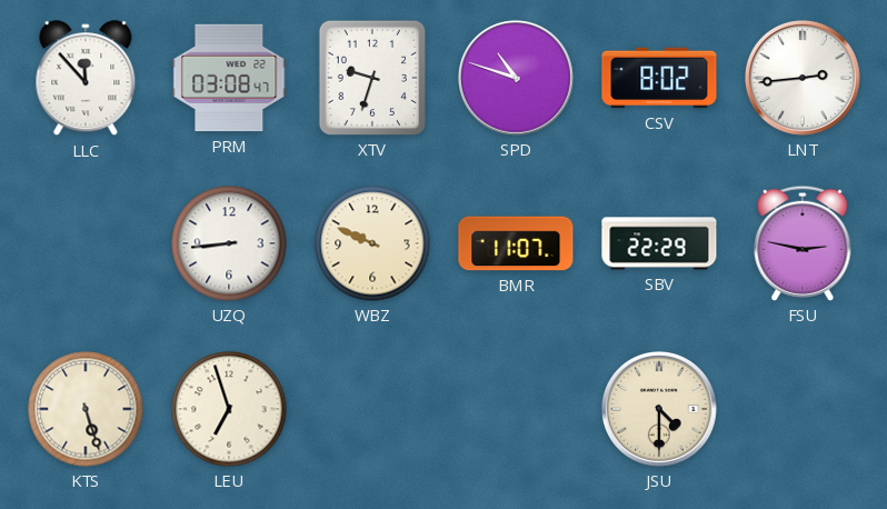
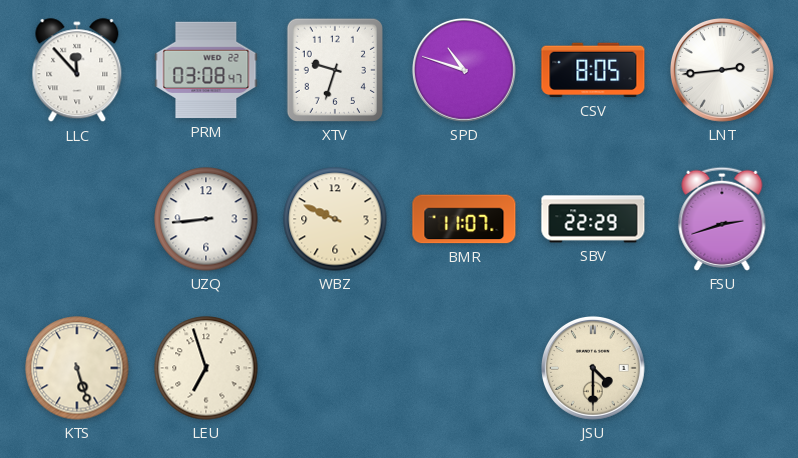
CSV: 8:02 -> 8:05
FSU: 2:47 -> 2:42
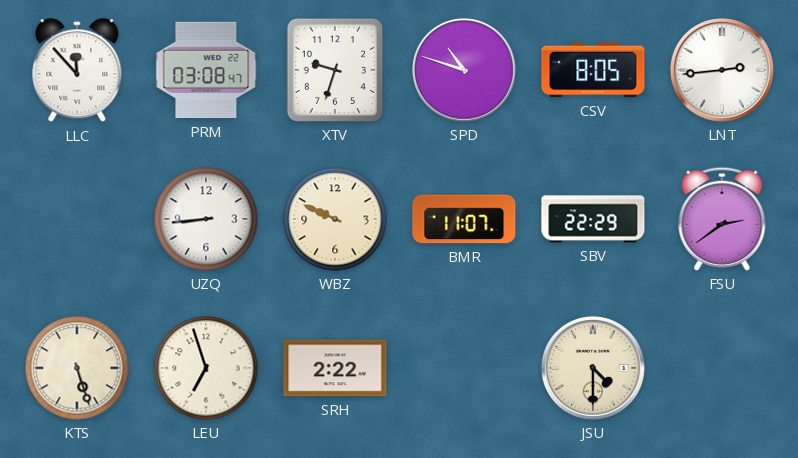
FSU: 2:42 -> 2:39
SRH: none -> 2:22
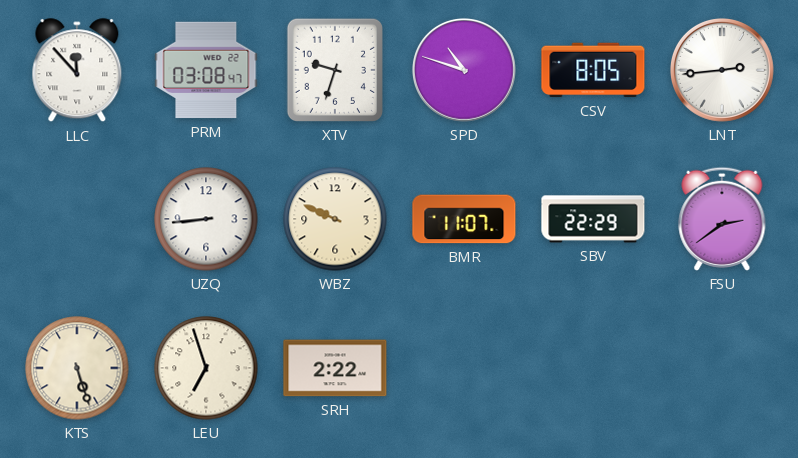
JSU: 4:30 -> none
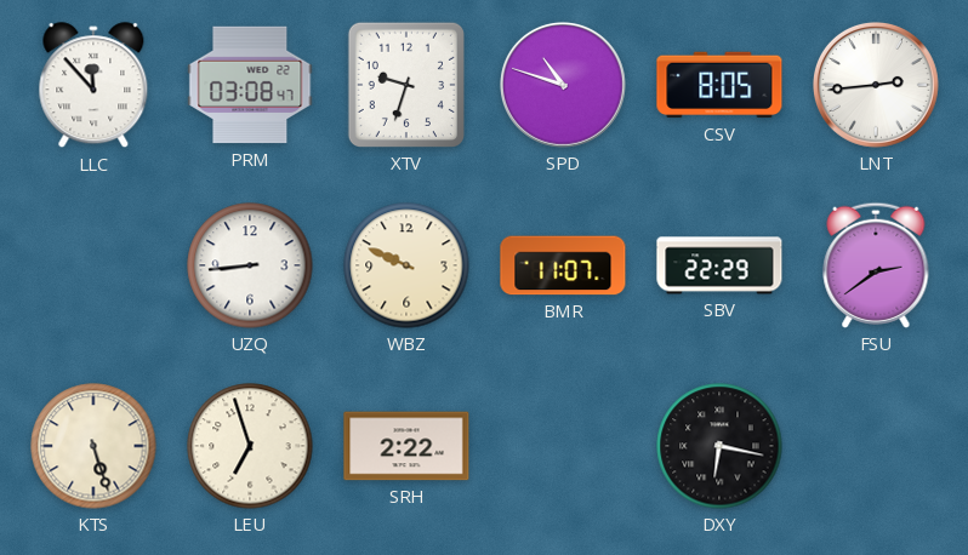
DXY: none -> 6:17
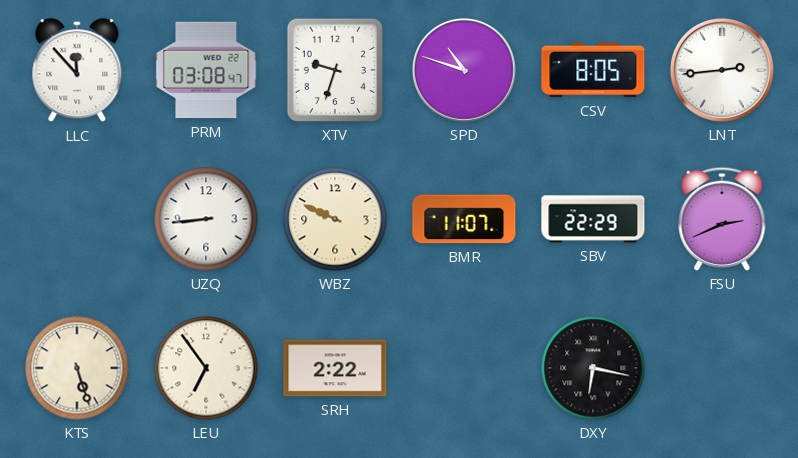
FSU: 2:39 -> 2:41
LEU: 6:57 -> 6:54
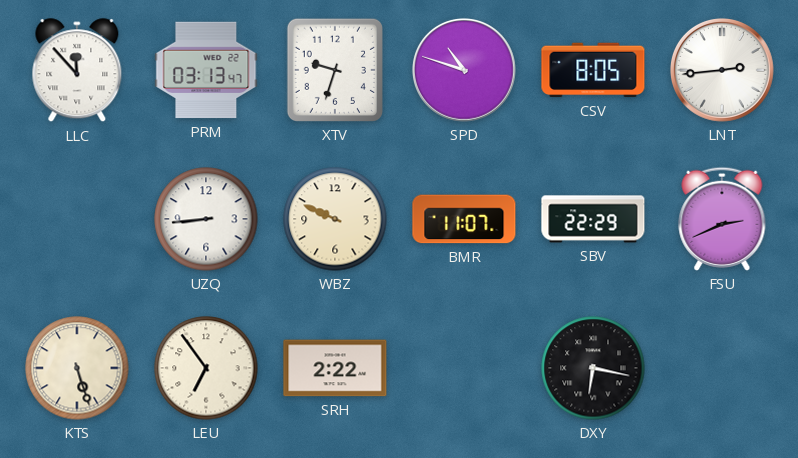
PRM: 03:08 -> 03:13
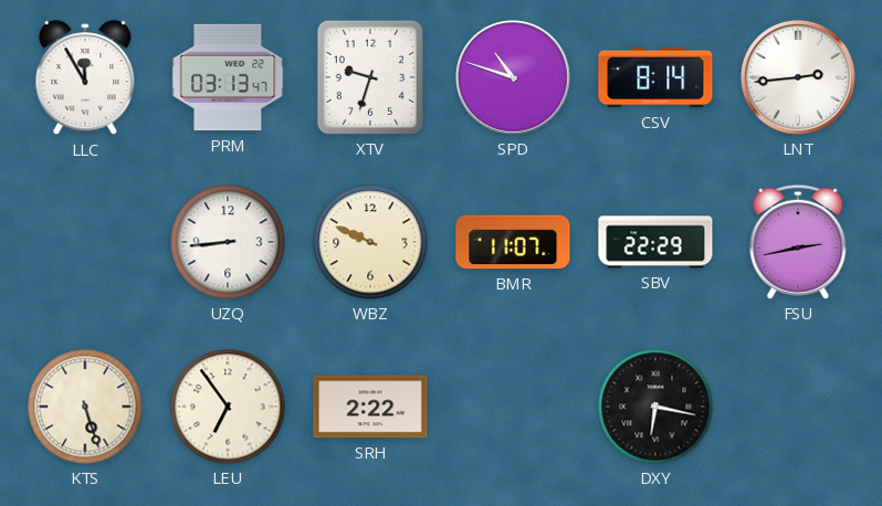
LLC: 11:53 -> 11:55
CSV: 8:05 -> 8:14
FSU: 2:41 -> 2:43
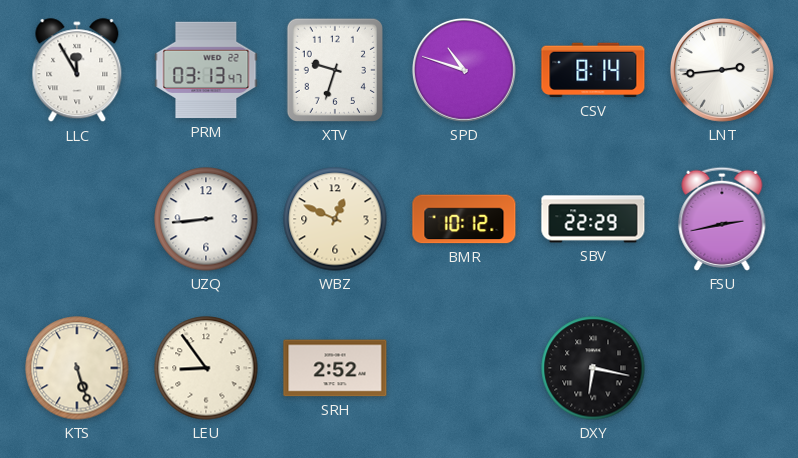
WBZ: 9:49 -> 12:49
BMR: 11:07 -> 10:12
LEU: 6:54 -> 8:54
SRH: 2:22 -> 2:52
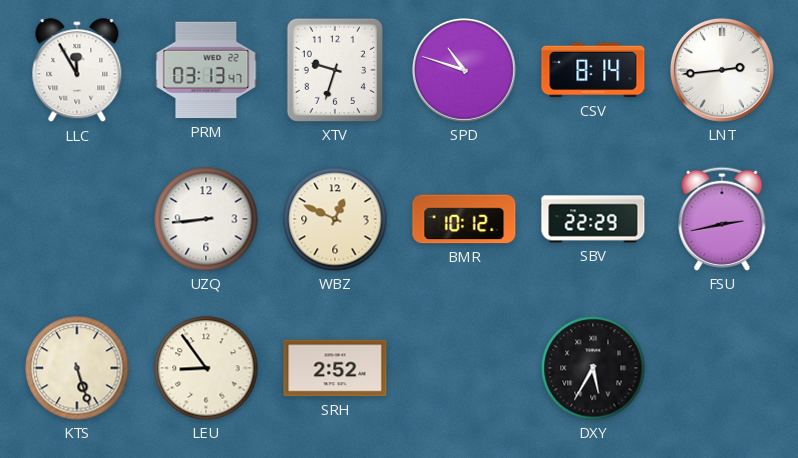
DXY: 6:17 -> 5:35
